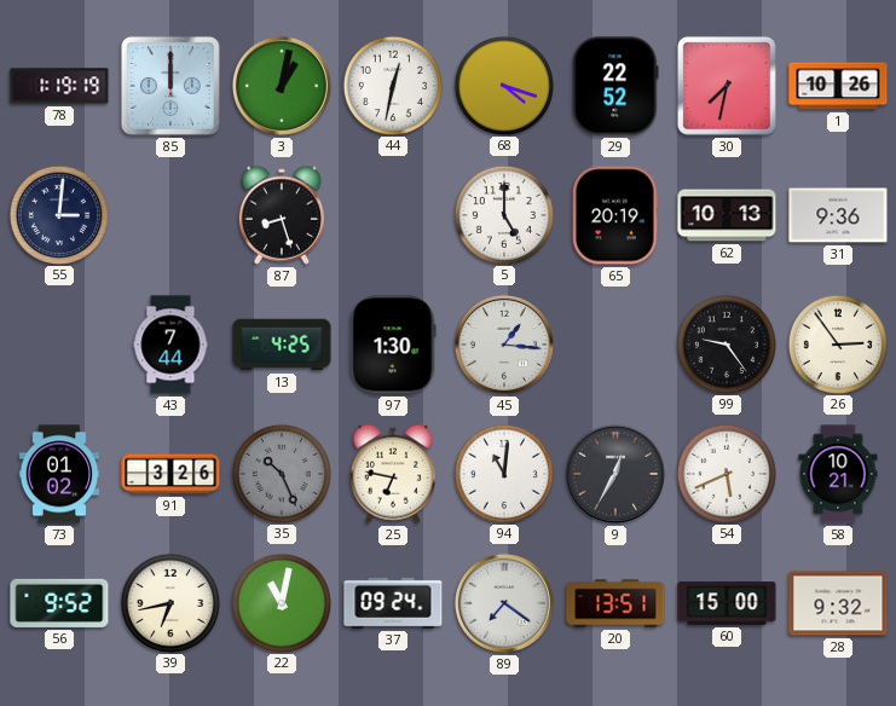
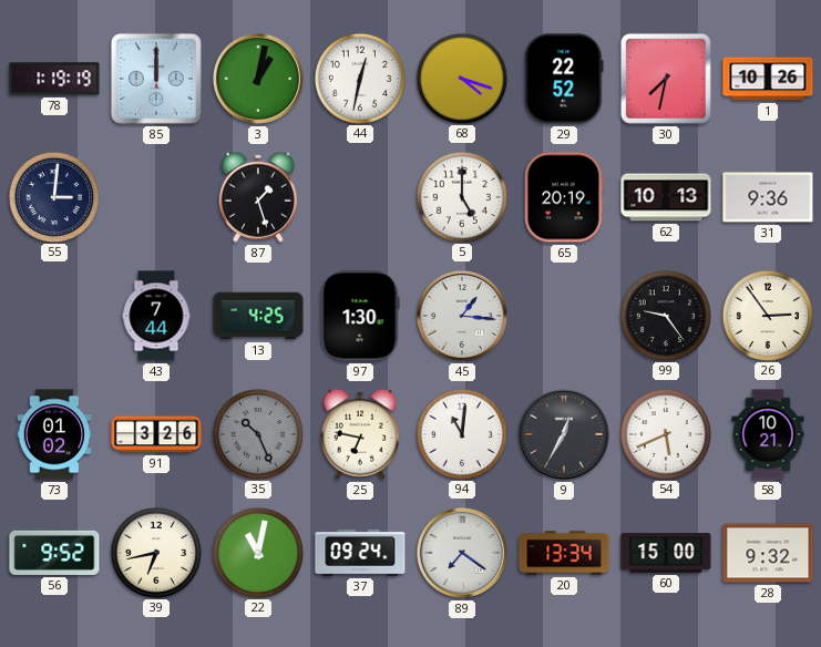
87: 8:27 -> 1:27
20: 13:51 -> 13:34
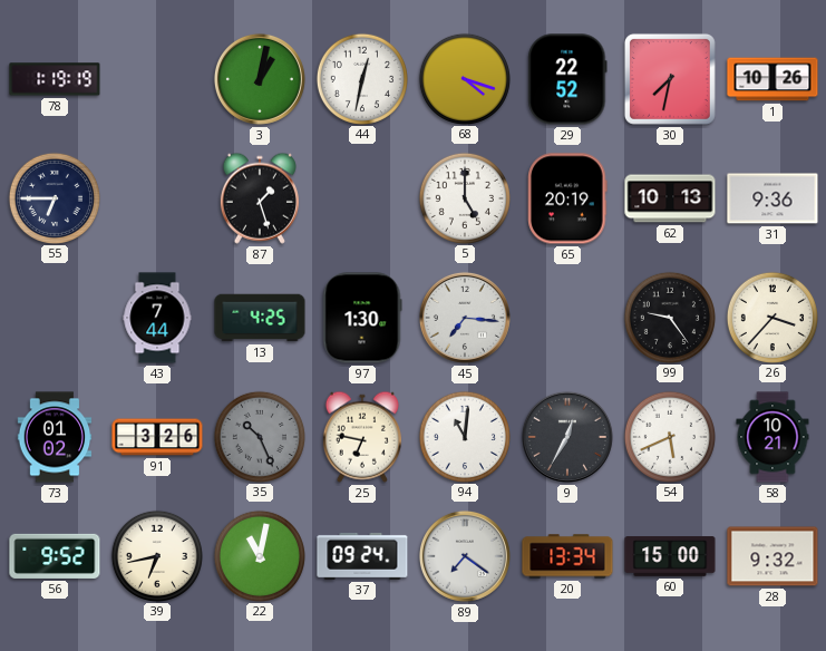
85: 12:00 -> none
55: 3:01 -> 6:45
45: 1:16 -> 7:16
26: 2:54 -> 3:37
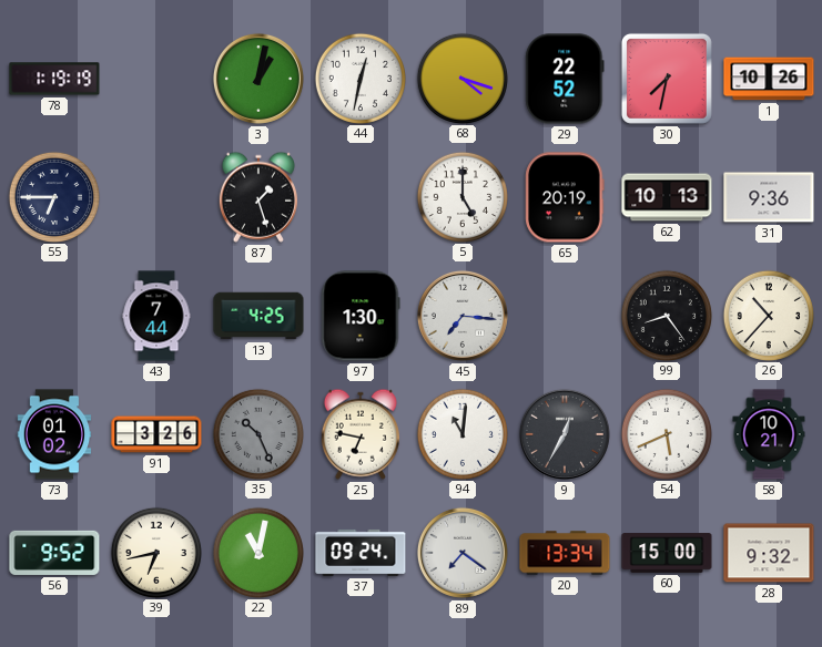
99: 9:24 -> 8:24
26: 3:37 -> 10:37
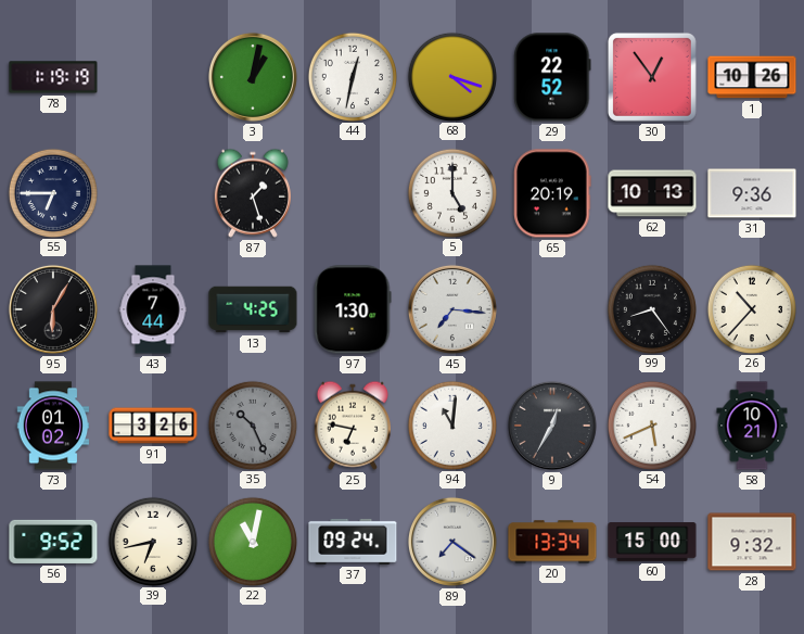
30: 7:32 -> 12:54
95: none -> 6:05
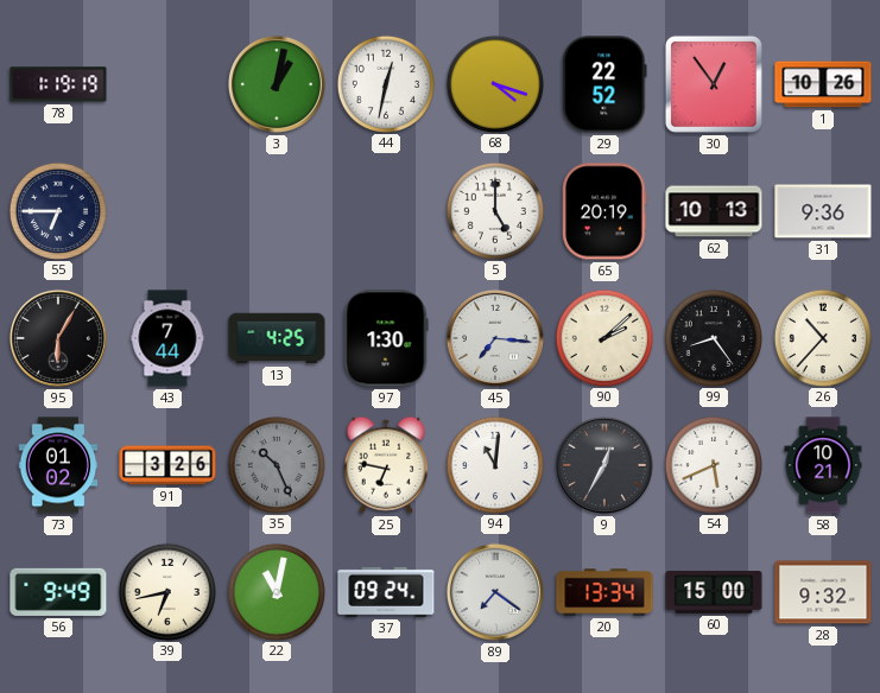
87: 1:27 -> none
90: none -> 2:08
56: 9:52 -> 9:49
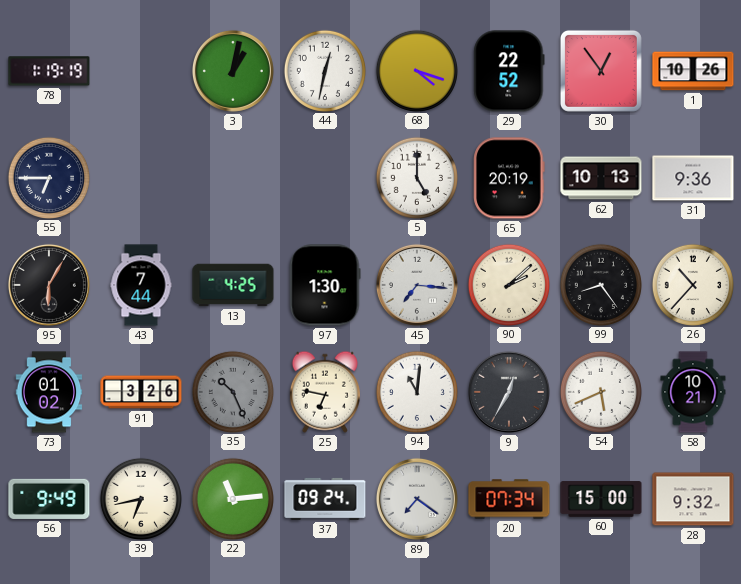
22: 11:02 -> 11:14
20: 13:34 -> 07:34
